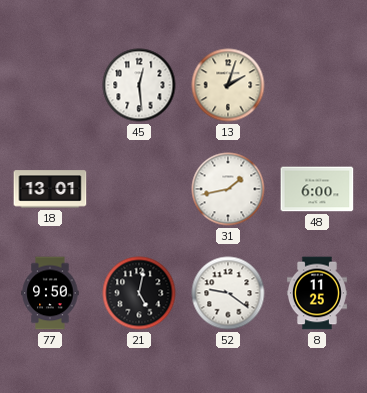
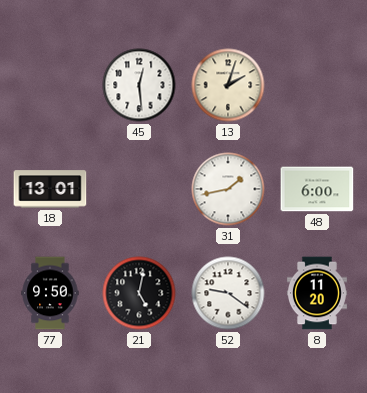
8: 11:25 -> 11:20
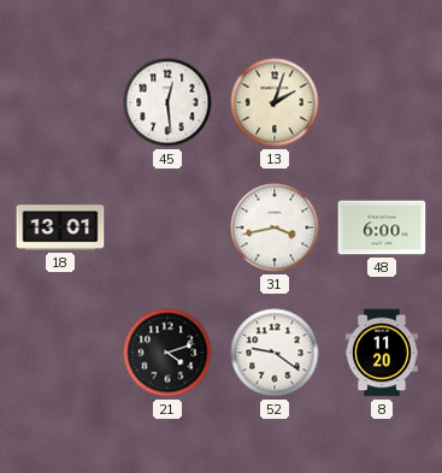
31: 1:43 -> 3:43
77: 9:50 -> none
21: 5:02 -> 4:12
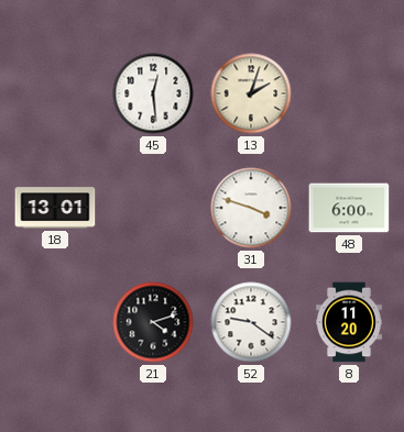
31: 3:43 -> 3:48
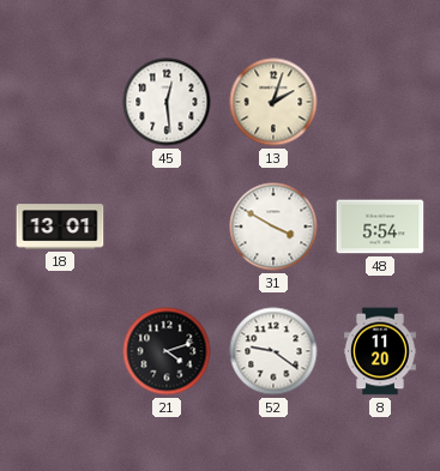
31: 3:48 -> 3:50
48: 6:00 -> 5:54
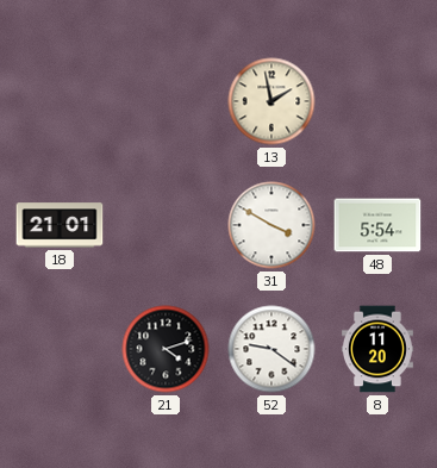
45: 12:29 -> none
13: 2:03 -> 1:58
18: 13:01 -> 21:01
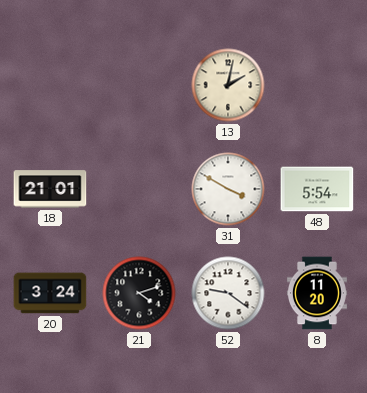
13: 1:58 -> 2:02
20: none -> 3:24
